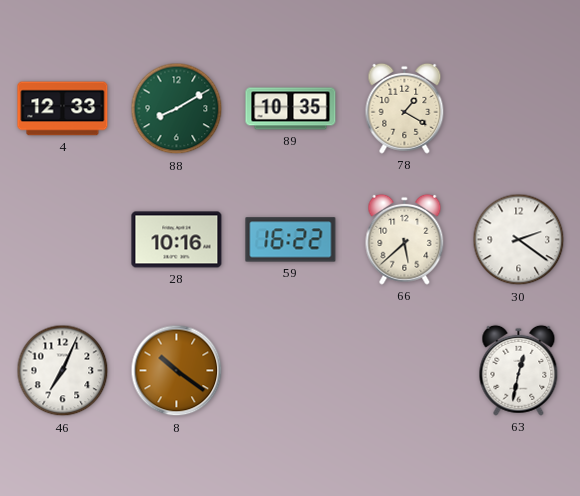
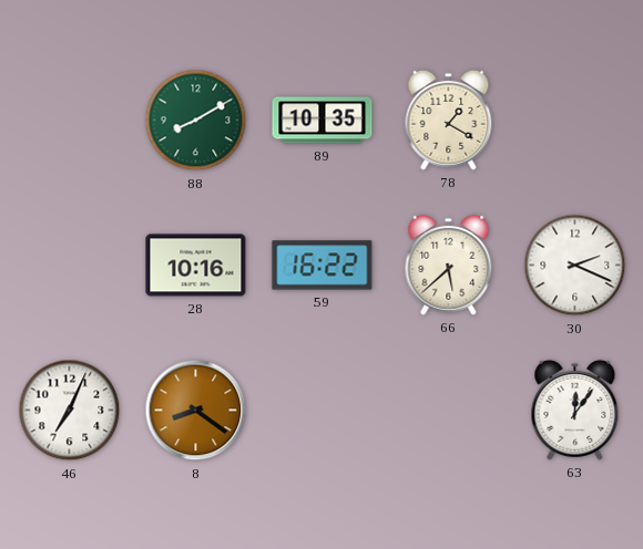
4: 12:33 -> none
30: 2:21 -> 2:19
8: 10:21 -> 8:21
63: 12:32 -> 12:06
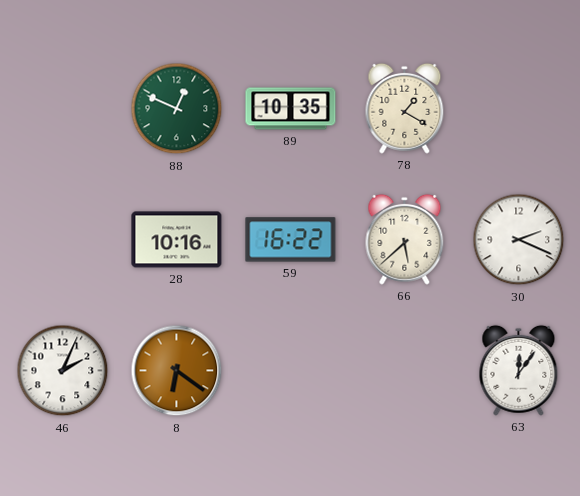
88: 8:10 -> 12:49
46: 7:04 -> 2:04
8: 8:21 -> 6:21
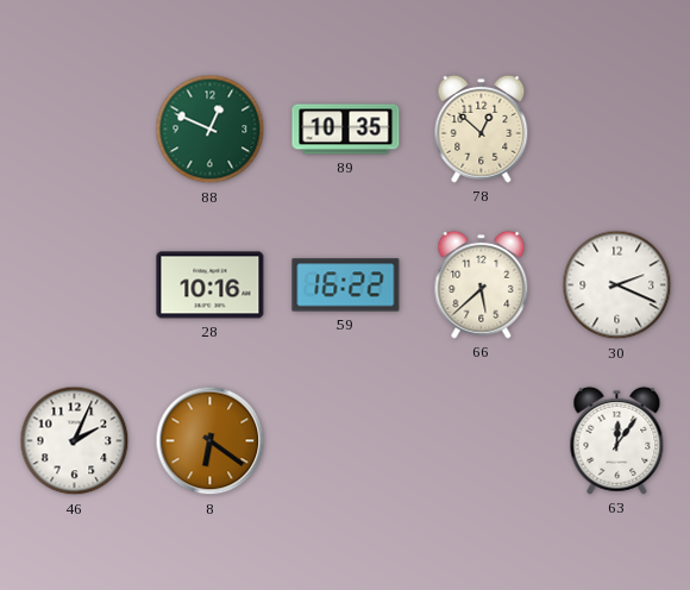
78: 1:20 -> 12:52
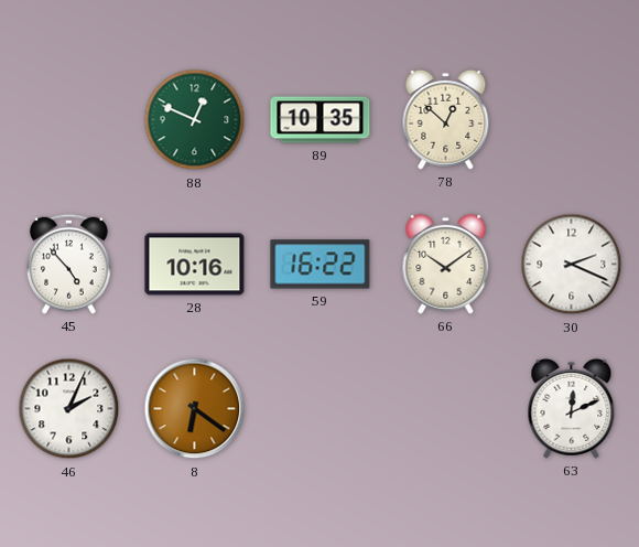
45: none -> 4:53
66: 5:38 -> 10:09
63: 12:06 -> 12:11
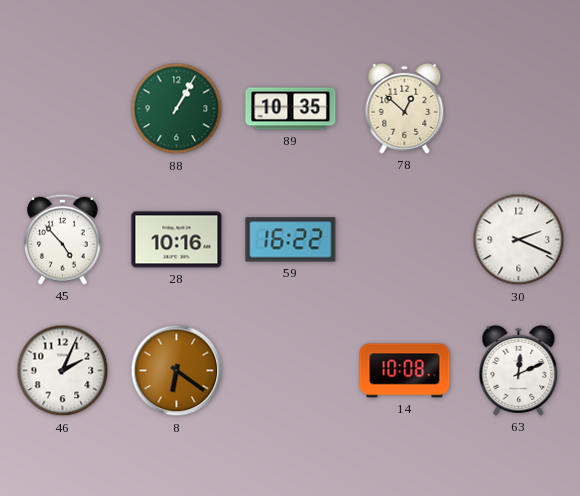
88: 12:49 -> 1:05
66: 10:09 -> none
14: none -> 10:08
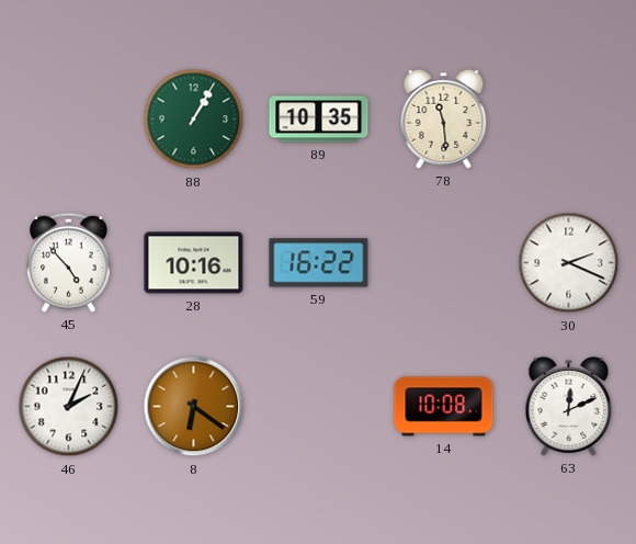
78: 12:52 -> 11:29
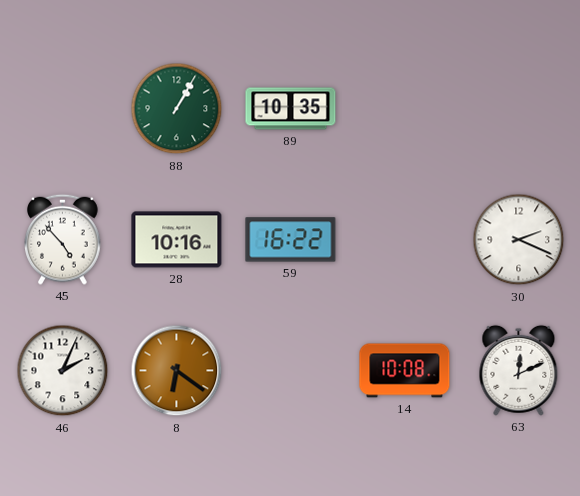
78: 11:29 -> none
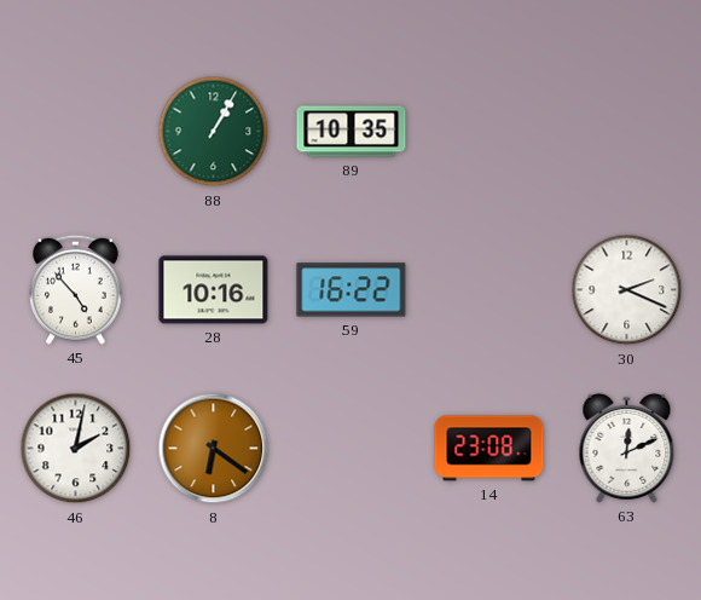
46: 2:04 -> 2:02
14: 10:08 -> 23:08
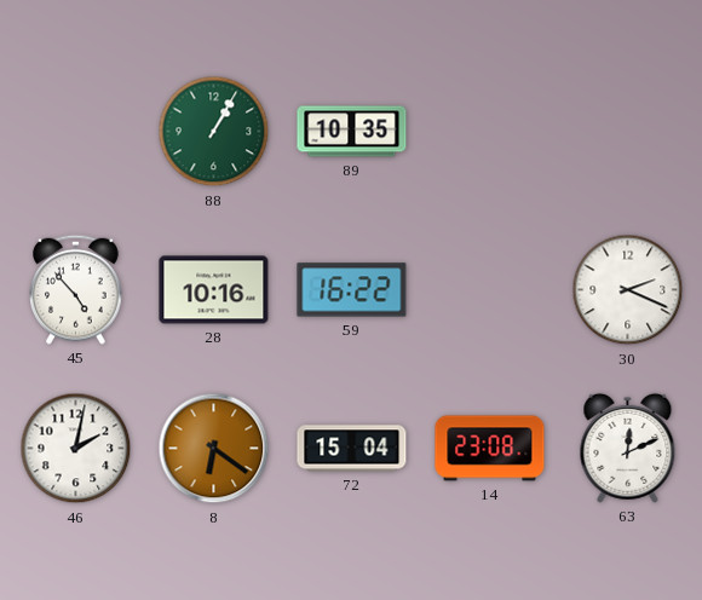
72: none -> 15:04
